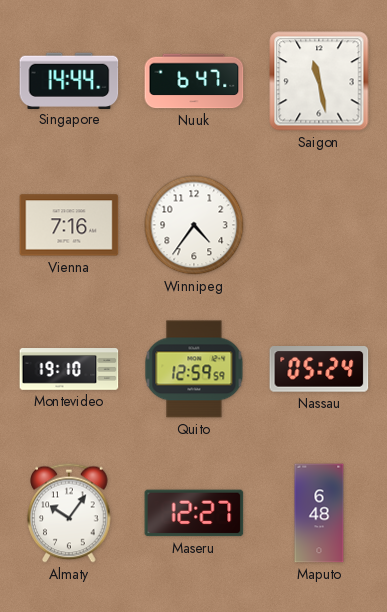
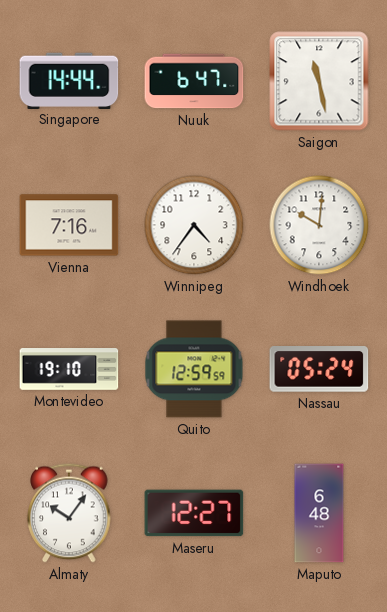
Windhoek: none -> 10:01
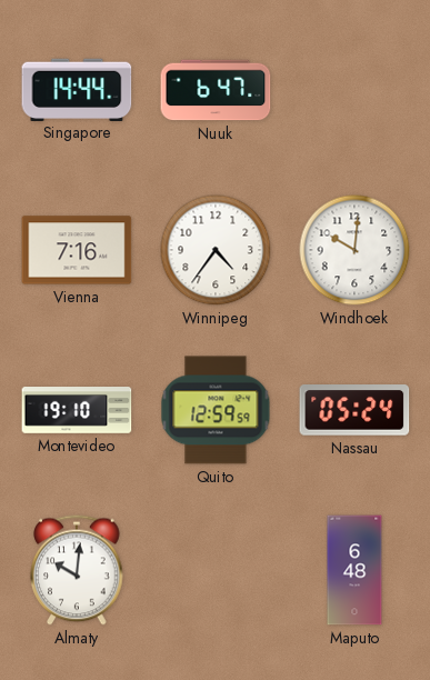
Saigon: 11:28 -> none
Almaty: 10:06 -> 10:01
Maseru: 12:27 -> none
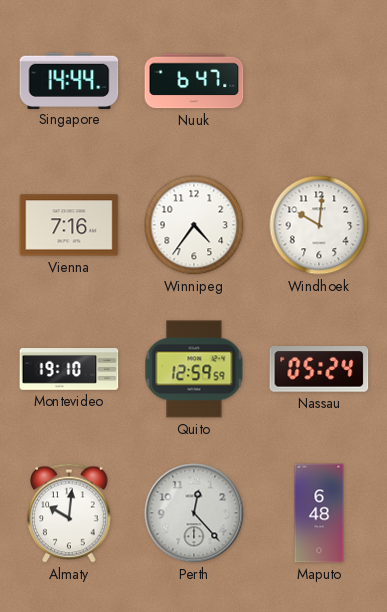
Perth: none -> 12:23
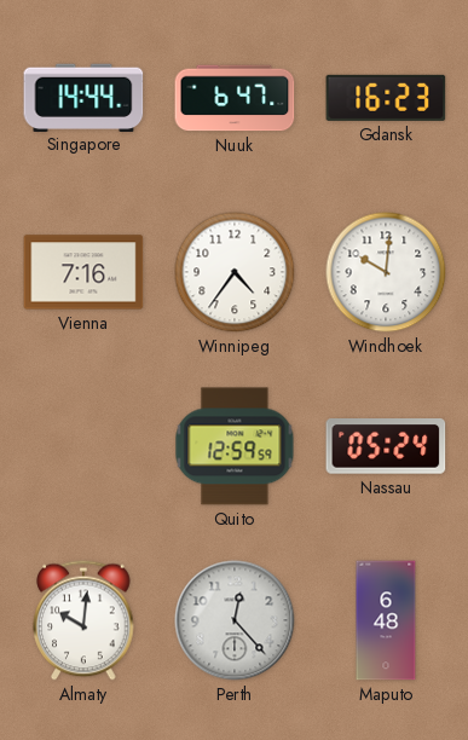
Gdansk: none -> 16:23
Montevideo: 19:10 -> none
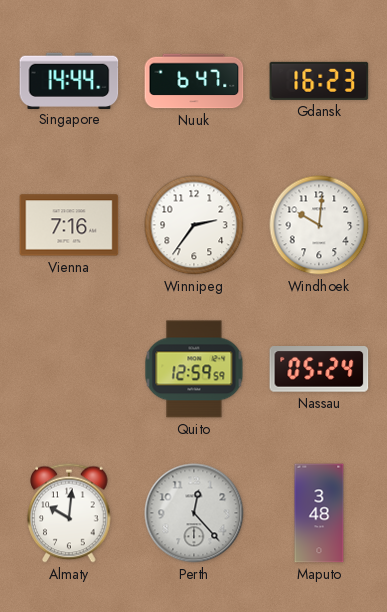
Winnipeg: 4:36 -> 2:36
Maputo: 6:48 -> 3:48
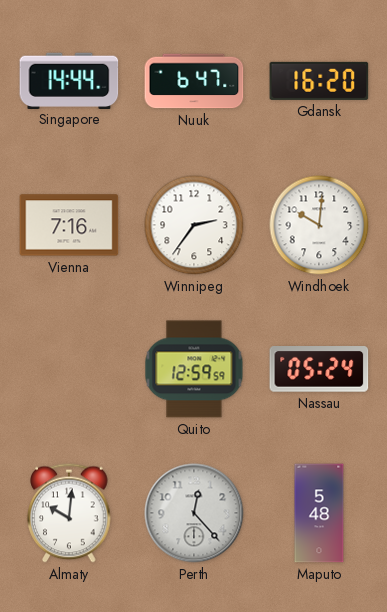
Gdansk: 16:23 -> 16:20
Maputo: 3:48 -> 5:48
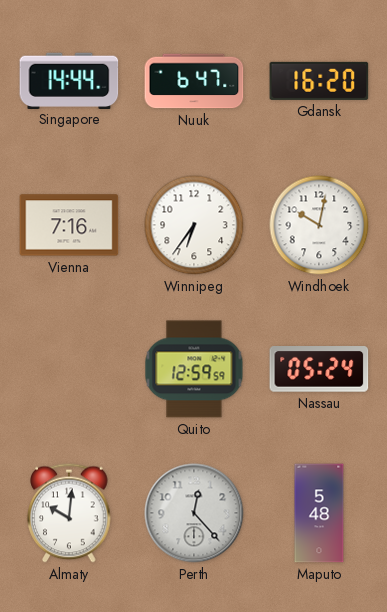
Winnipeg: 2:36 -> 6:36
Windhoek: 10:01 -> 10:02
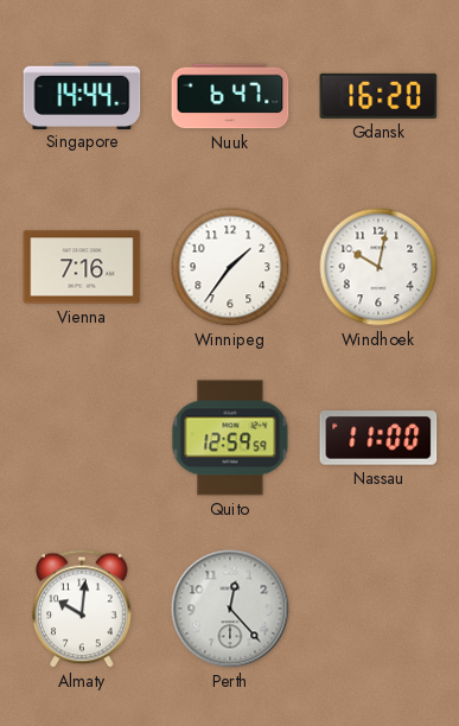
Winnipeg: 6:36 -> 1:36
Nassau: 05:24 -> 11:00
Maputo: 5:48 -> none
